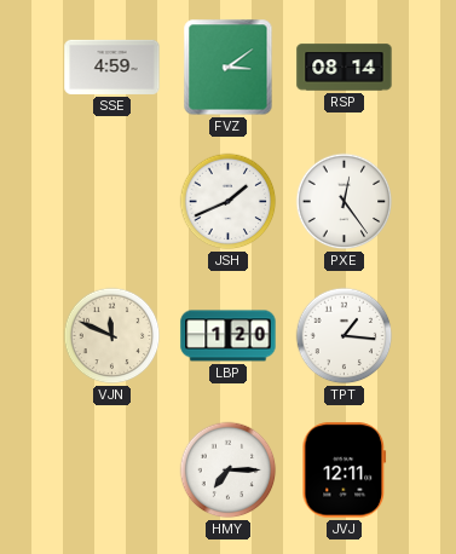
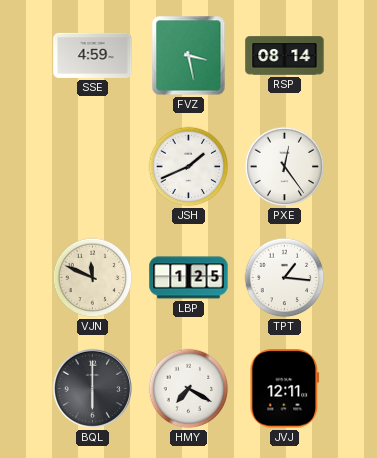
FVZ: 3:09 -> 3:28
LBP: 1:20 -> 1:25
BQL: none -> 6:00
HMY: 7:15 -> 7:20
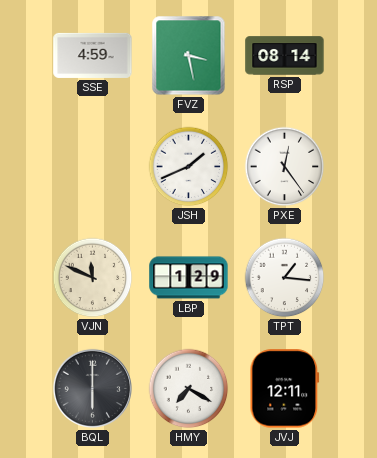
LBP: 1:25 -> 1:29
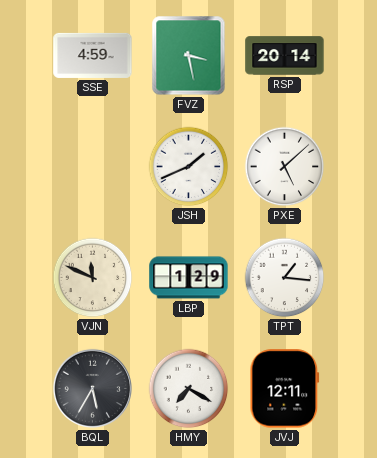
RSP: 08:14 -> 20:14
PXE: 12:24 -> 5:08
BQL: 6:00 -> 5:35
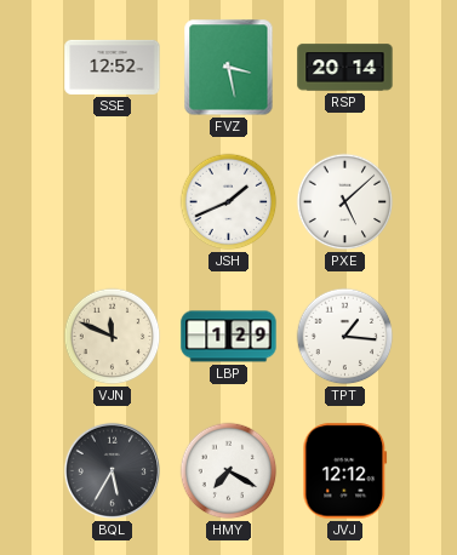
SSE: 4:59 -> 12:52
JVJ: 12:11 -> 12:12
